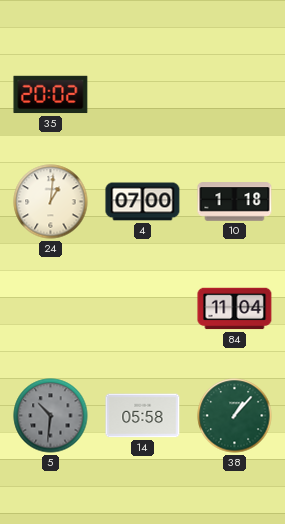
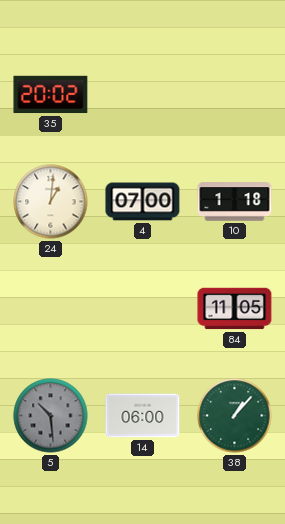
84: 11:04 -> 11:05
5: 10:31 -> 10:29
14: 05:58 -> 06:00
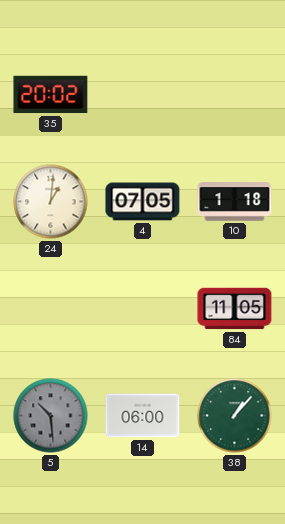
4: 07:00 -> 07:05
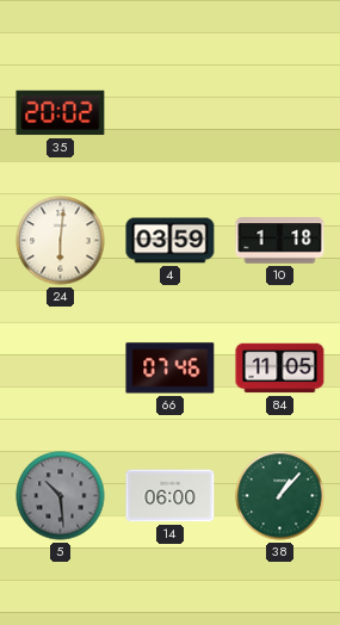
24: 1:01 -> 6:01
4: 07:05 -> 03:59
66: none -> 07:46
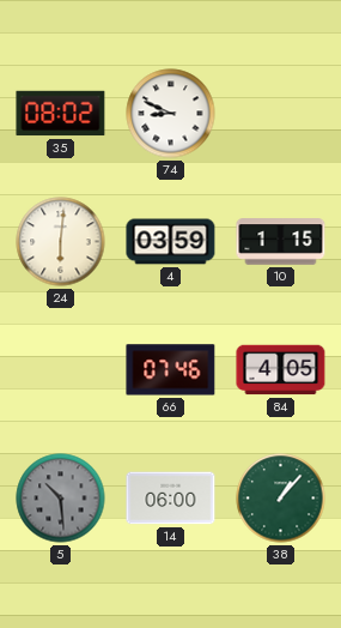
35: 20:02 -> 08:02
74: none -> 8:49
10: 1:18 -> 1:15
84: 11:05 -> 4:05
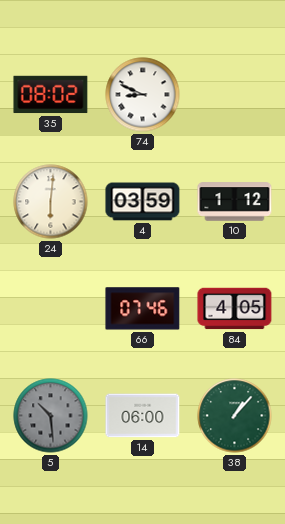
10: 1:15 -> 1:12
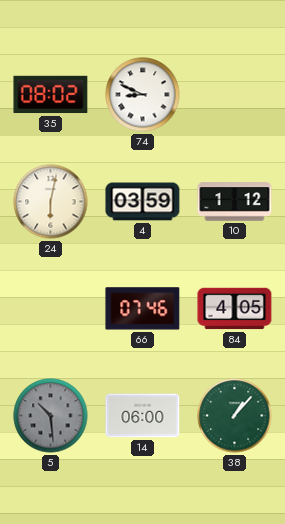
24: 6:01 -> 6:02
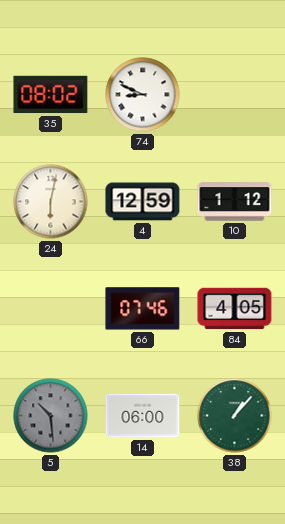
4: 03:59 -> 12:59
